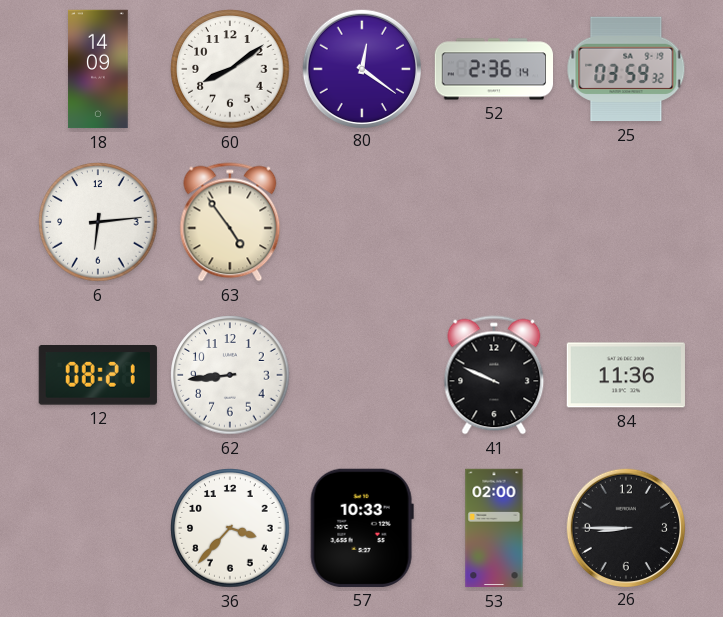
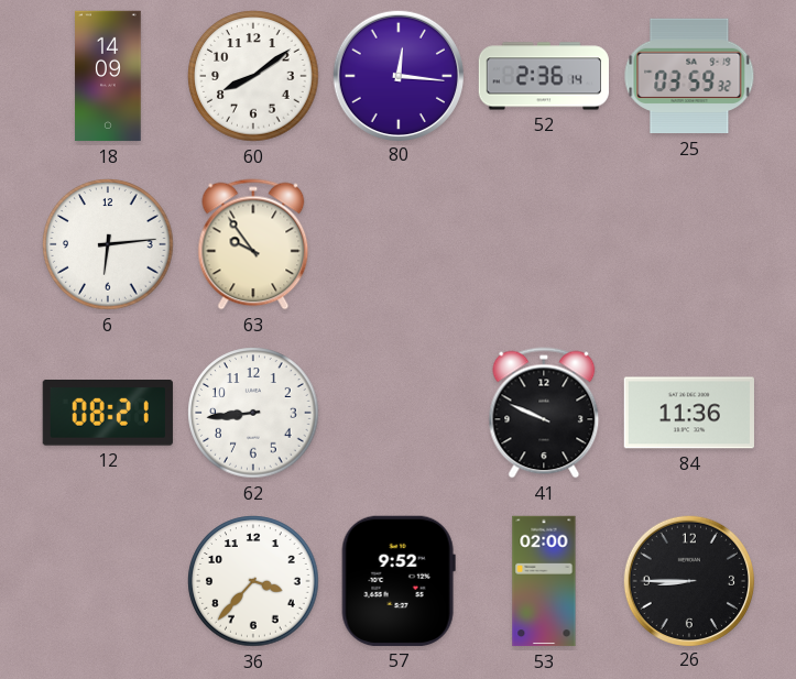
80: 12:21 -> 12:16
63: 4:54 -> 9:54
57: 10:33 -> 9:52
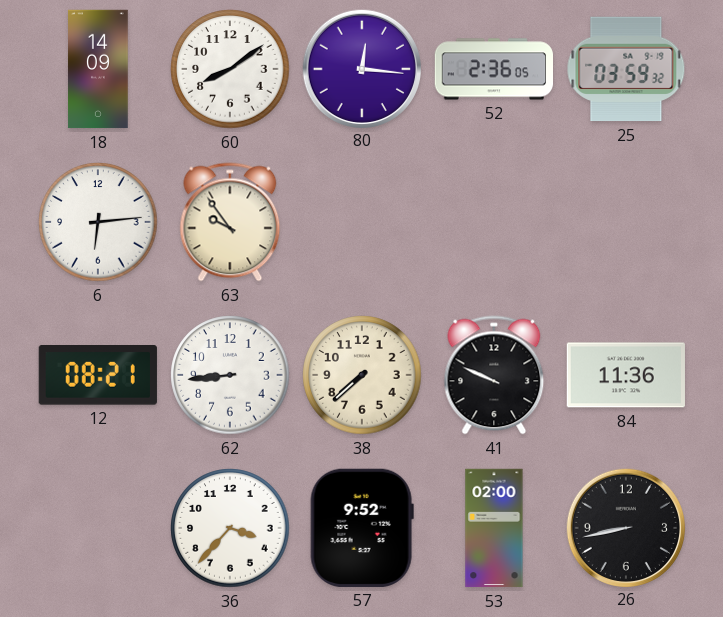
52: 2:36:14 -> 2:36:05
38: none -> 7:38
26: 8:45 -> 8:43
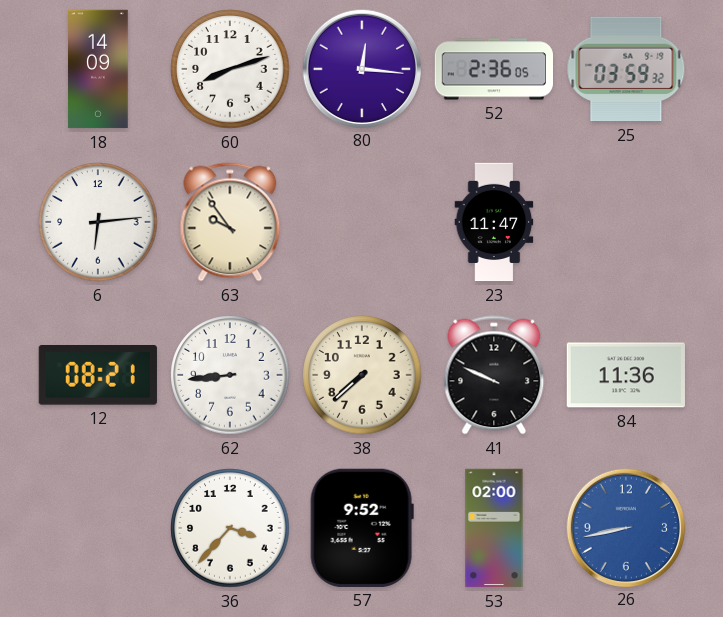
60: 8:09 -> 8:12
23: none -> 11:47
26 dial: black -> blue
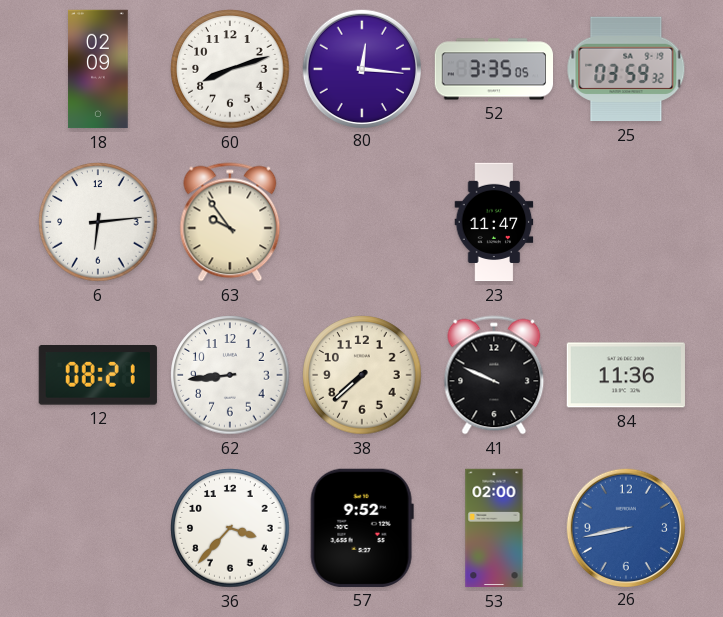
18: 14:09 -> 02:09
52: 2:36 -> 3:35
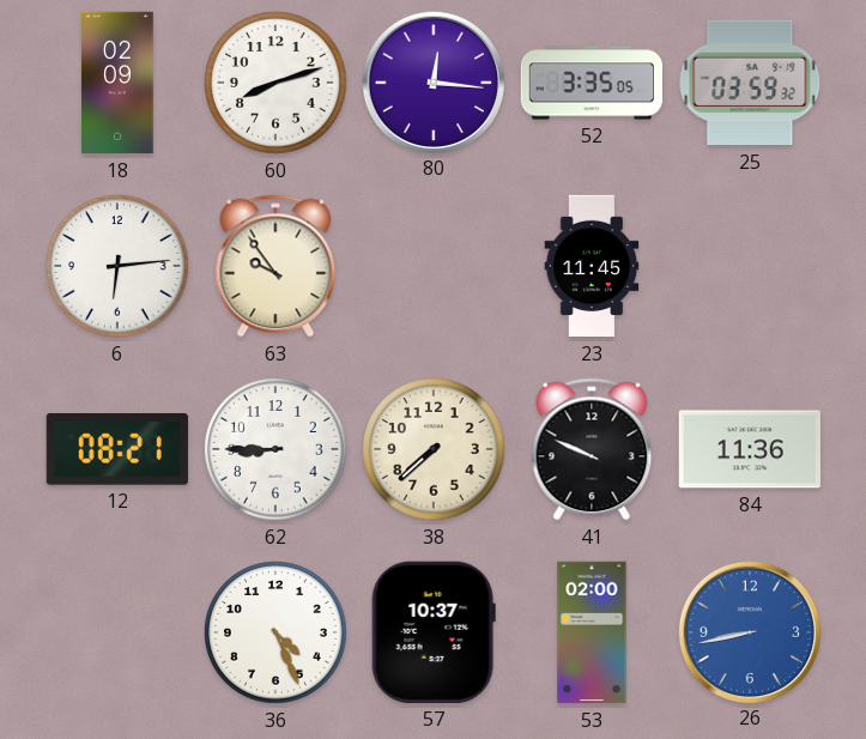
23: 11:47 -> 11:45
62: 8:44 -> 8:45
36: 3:37 -> 4:26
57: 9:52 -> 10:37
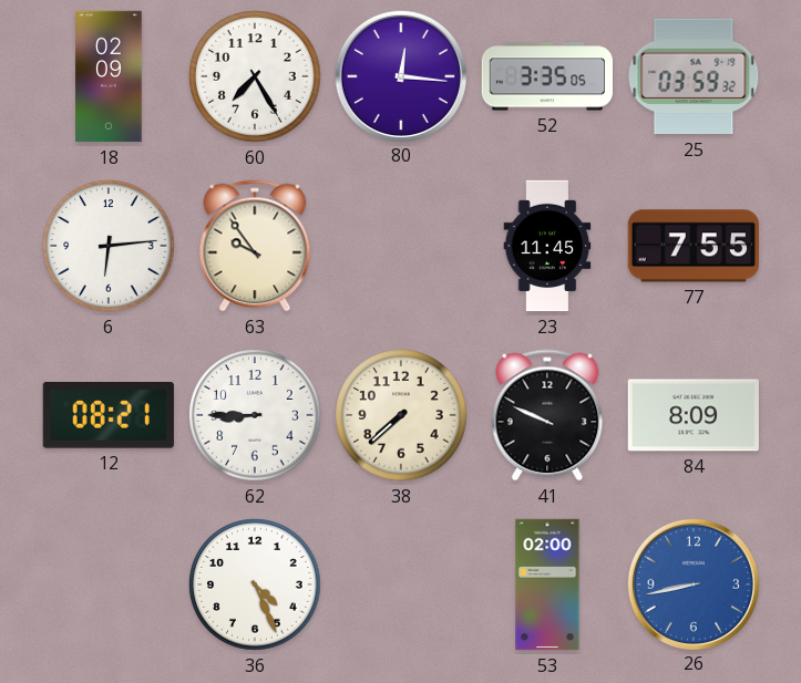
60: 8:12 -> 7:25
77: none -> 7:55
84: 11:36 -> 8:09
57: 10:37 -> none
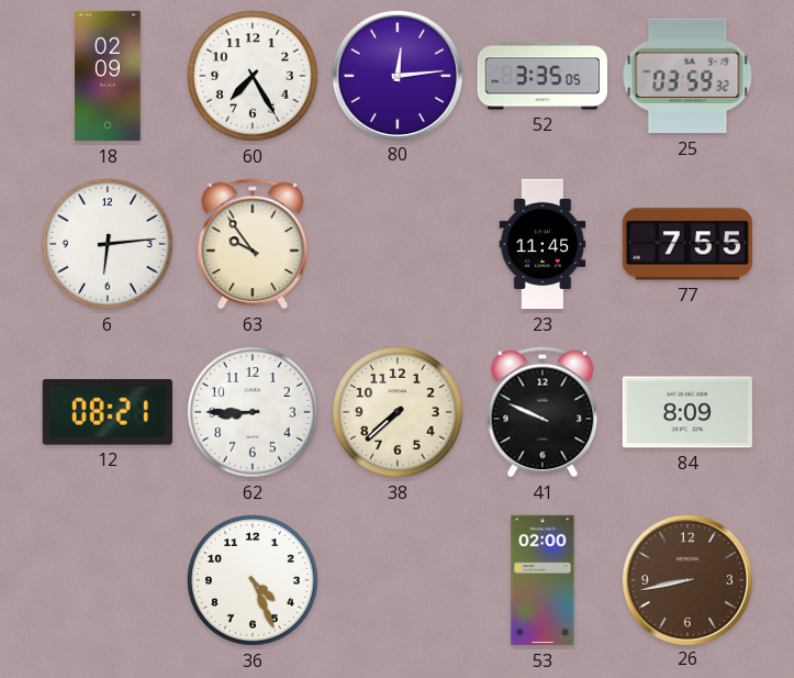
80: 12:16 -> 12:14
26 dial: blue -> brown
